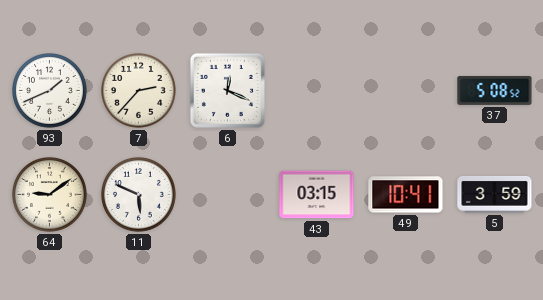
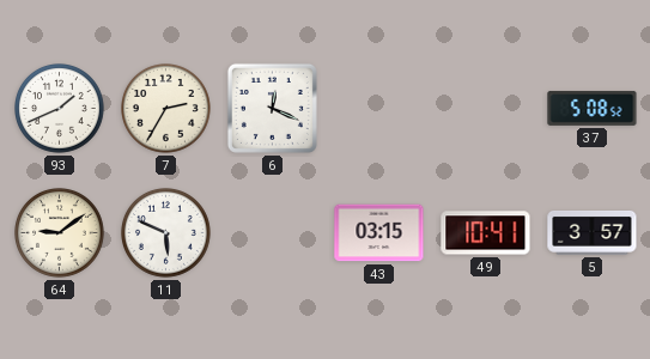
7: 2:37 -> 2:35
5: 3:59 -> 3:57
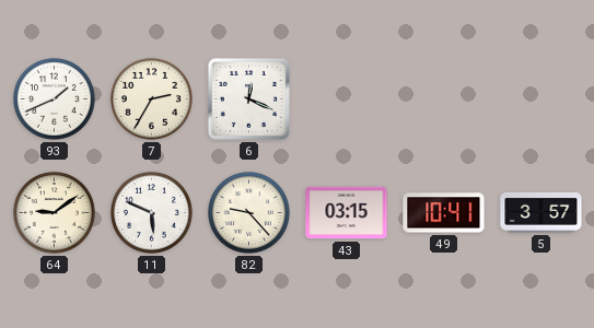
37: 5:08 -> none
82: none -> 9:23
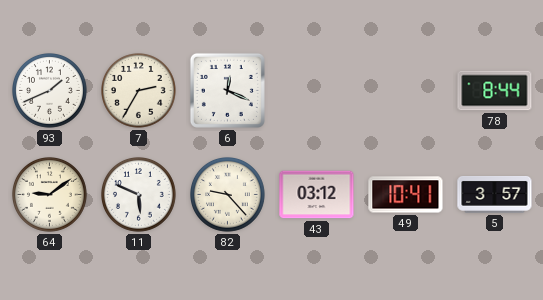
78: none -> 8:44
43: 03:15 -> 03:12
